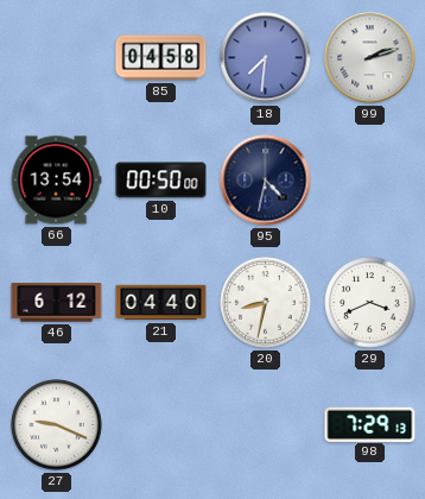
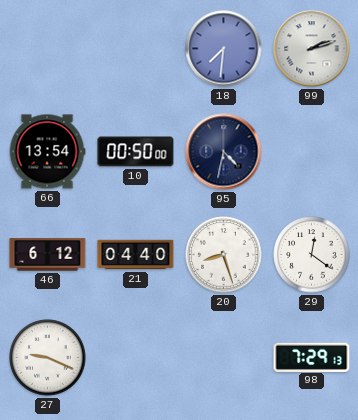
85: 04:58 -> none
20: 8:32 -> 8:27
29: 3:41 -> 12:21
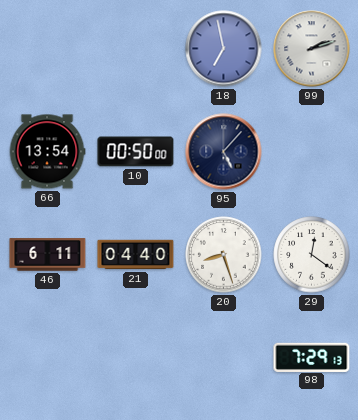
18: 7:31 -> 6:58
95: 4:32 -> 5:07
46: 6:12 -> 6:11
27: 9:19 -> none
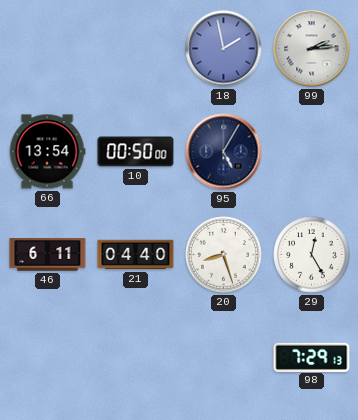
18: 6:58 -> 1:58
99: 2:12 -> 2:14
95: 5:07 -> 5:05
29: 12:21 -> 12:25
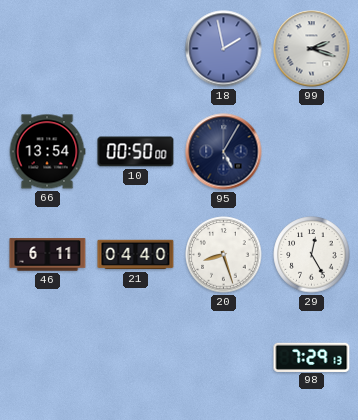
99: 2:14 -> 2:18
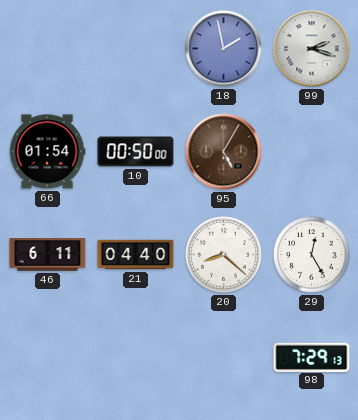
66: 13:54 -> 01:54
95 dial: navy -> brown
20: 8:27 -> 8:22
